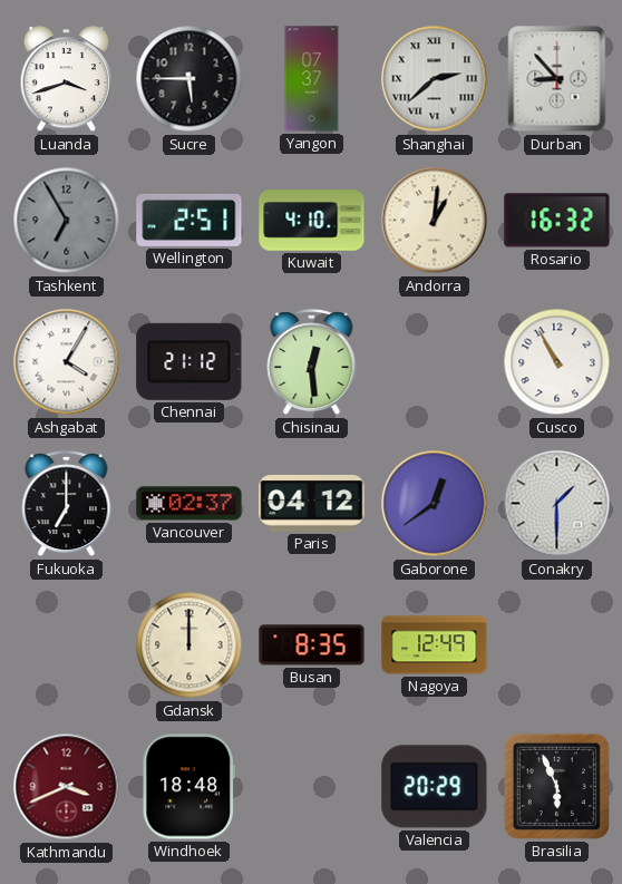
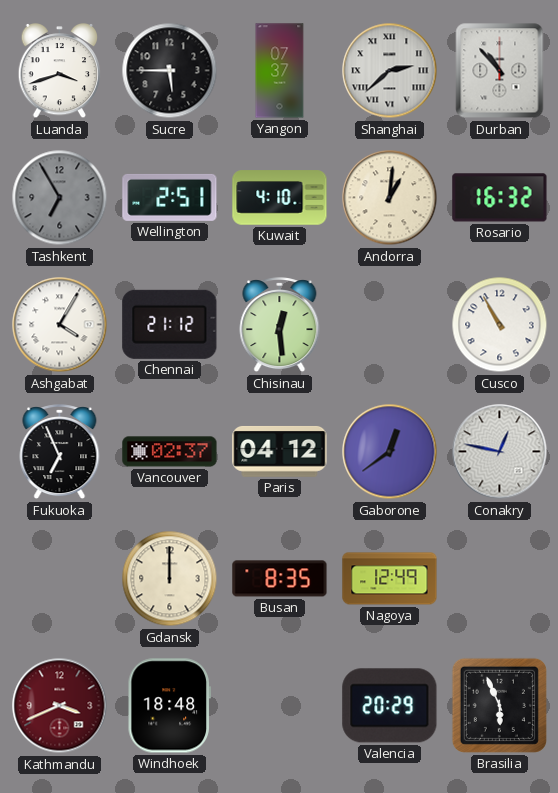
Durban: 8:53 -> 10:53
Fukuoka: 7:00 -> 6:56
Conakry: 1:30 -> 12:47
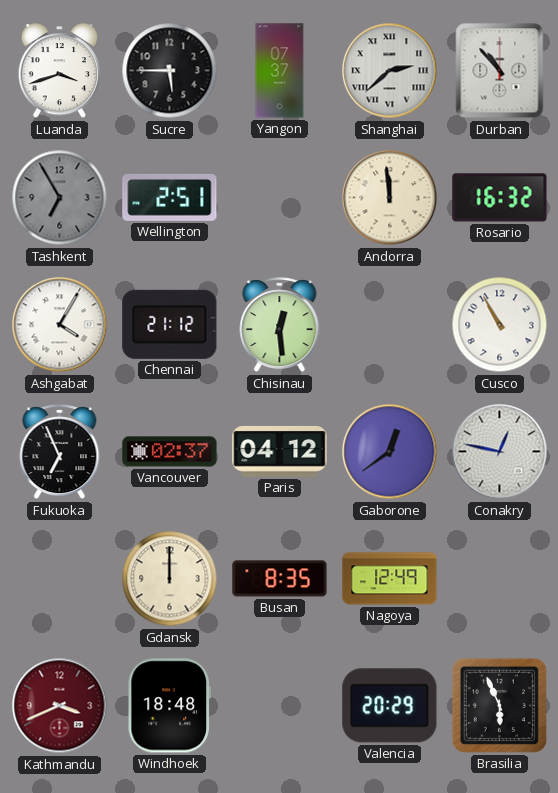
Kuwait: 4:10 -> none
Andorra: 1:01 -> 11:59
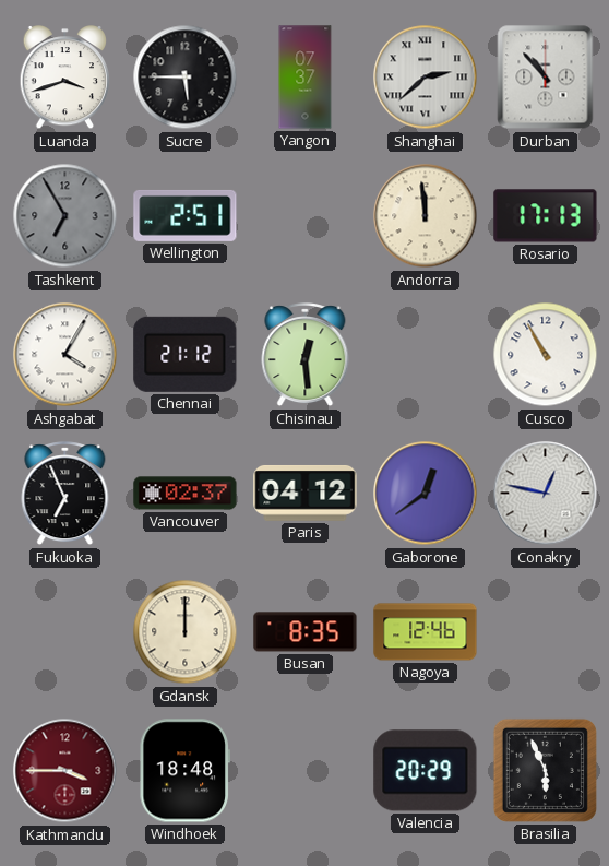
Rosario: 16:32 -> 17:13
Nagoya: 12:49 -> 12:46
Kathmandu: 3:41 -> 3:45
